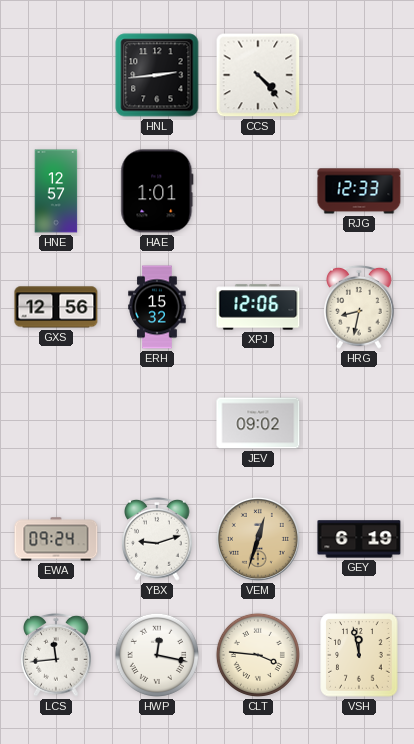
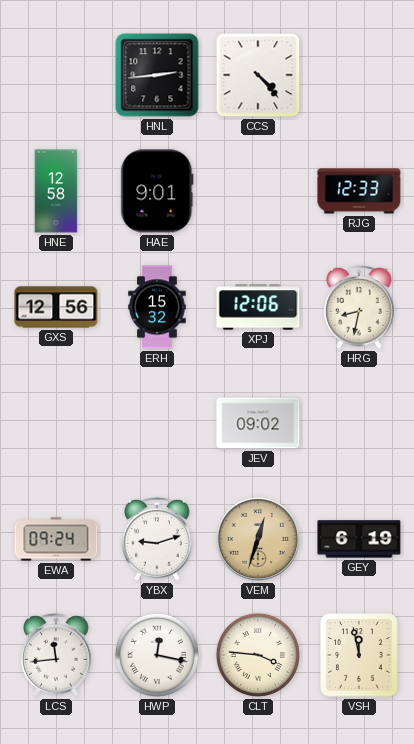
HNE: 12:57 -> 12:58
HAE: 1:01 -> 9:01
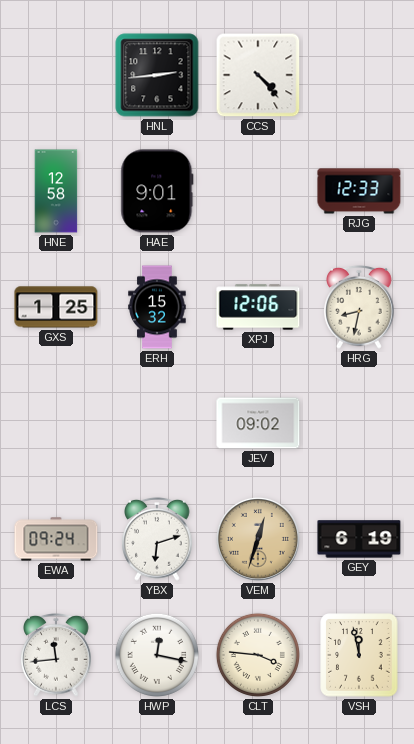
GXS: 12:56 -> 1:25
YBX: 9:12 -> 6:12
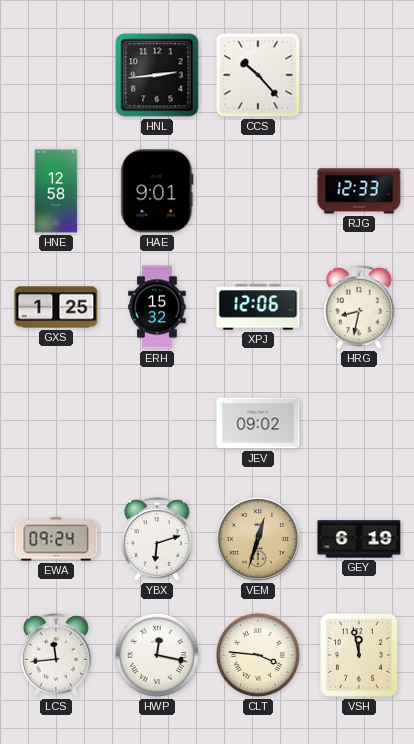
CCS: 4:23 -> 10:23
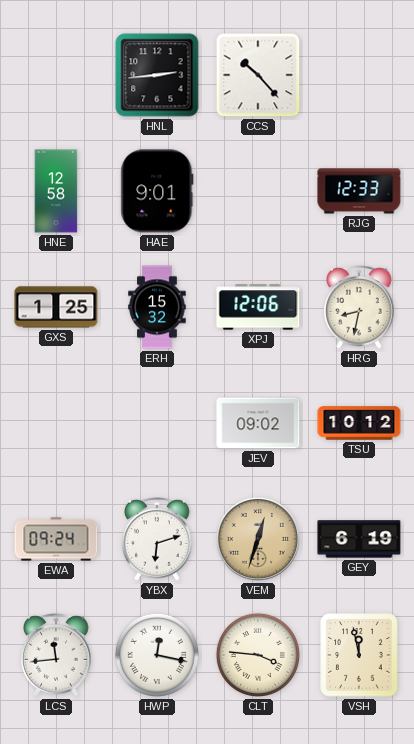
TSU: none -> 10:12
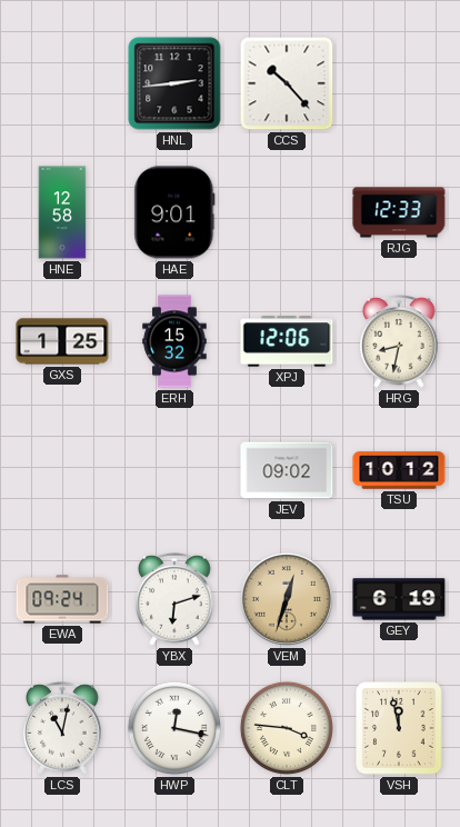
LCS: 11:44 -> 11:02
